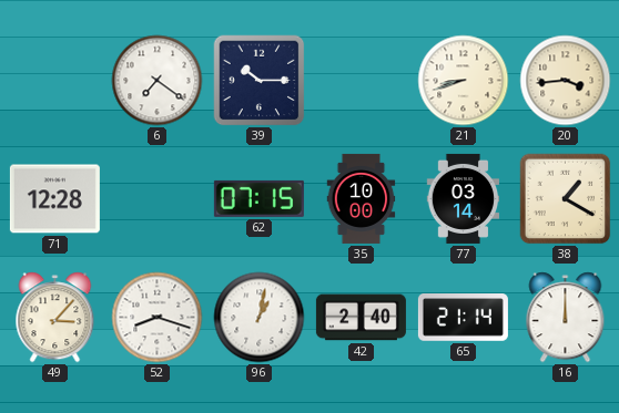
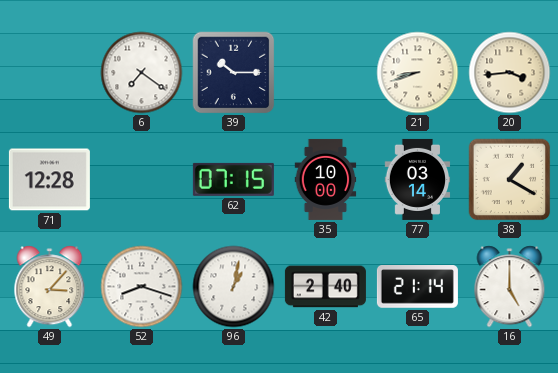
16: 12:00 -> 5:00
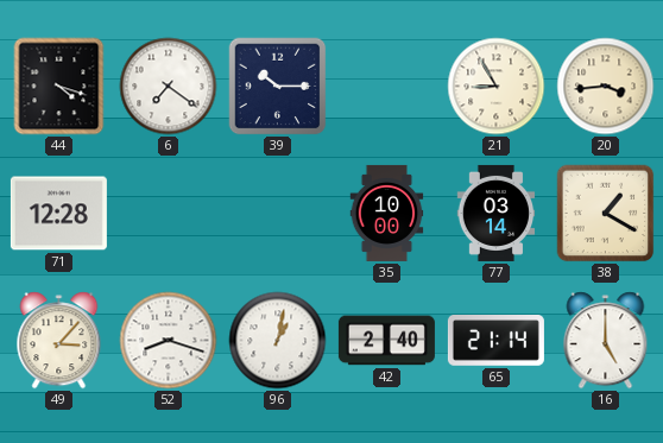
44: none -> 4:18
21: 8:42 -> 8:55
62: 07:15 -> none
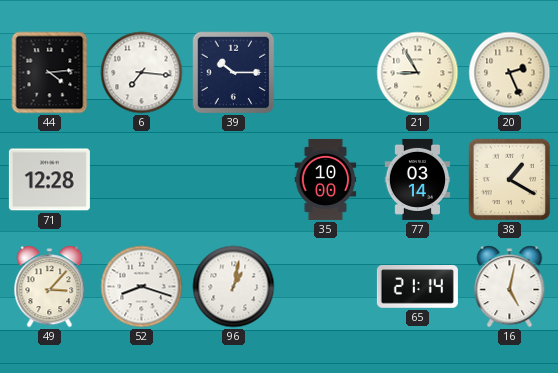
44: 4:18 -> 4:14
6: 7:21 -> 7:16
20: 3:44 -> 2:26
42: 2:40 -> none
16: 5:00 -> 5:02
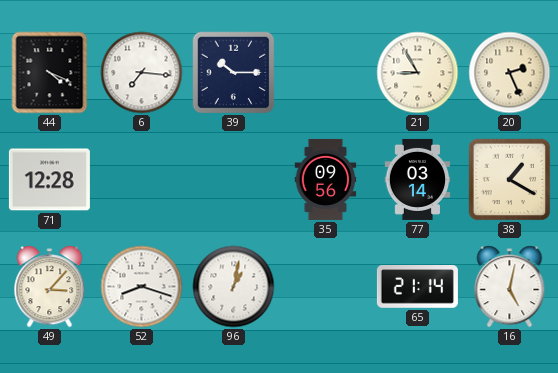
44: 4:14 -> 4:19
35: 10:00 -> 09:56
